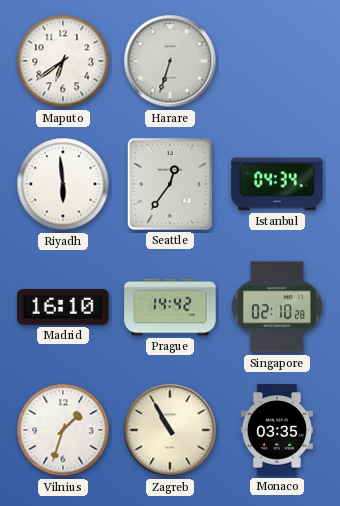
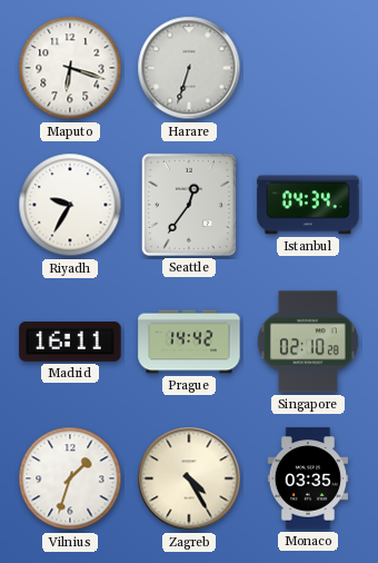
Maputo: 6:39 -> 6:18
Riyadh: 5:59 -> 9:35
Madrid: 16:10 -> 16:11
Zagreb: 10:55 -> 4:25
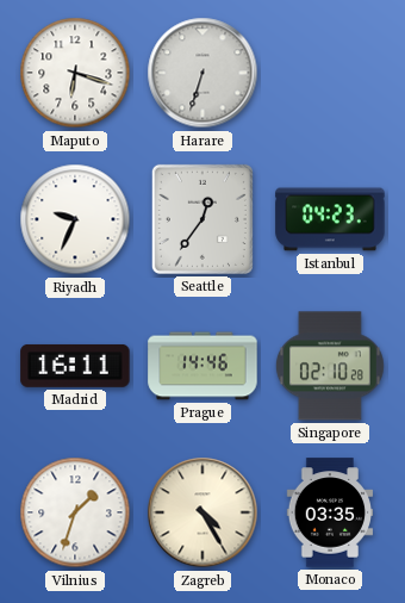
Riyadh: 9:35 -> 9:34
Istanbul: 04:34 -> 04:23
Prague: 14:42 -> 14:46
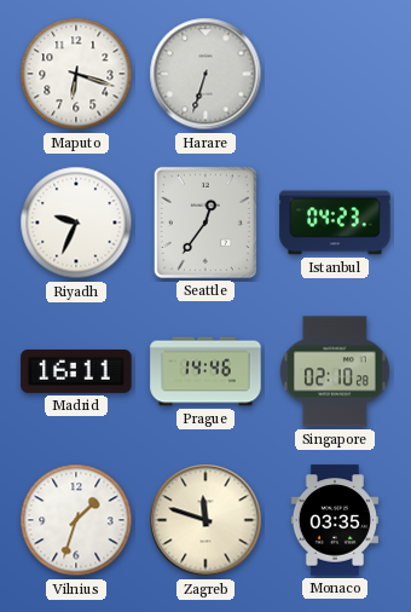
Zagreb: 4:25 -> 11:48
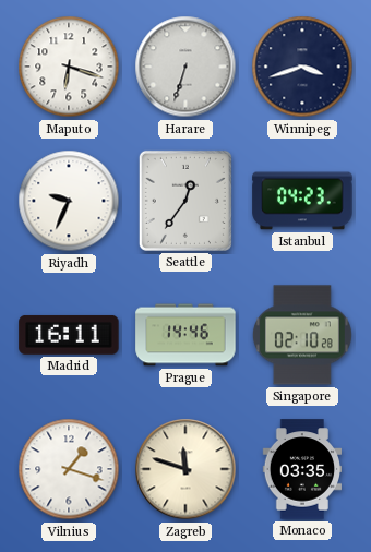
Winnipeg: none -> 3:42
Vilnius: 1:33 -> 1:18
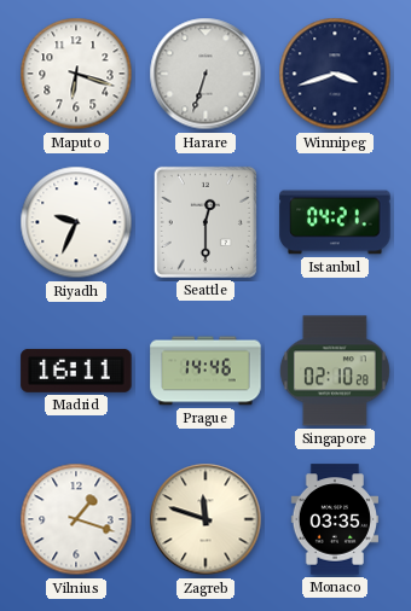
Seattle: 12:36 -> 12:30
Istanbul: 04:23 -> 04:21
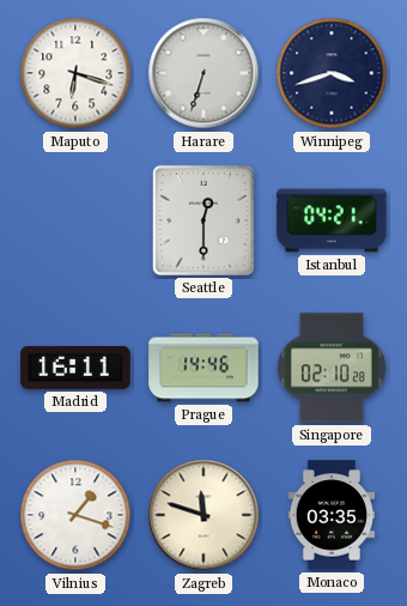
Riyadh: 9:34 -> none
